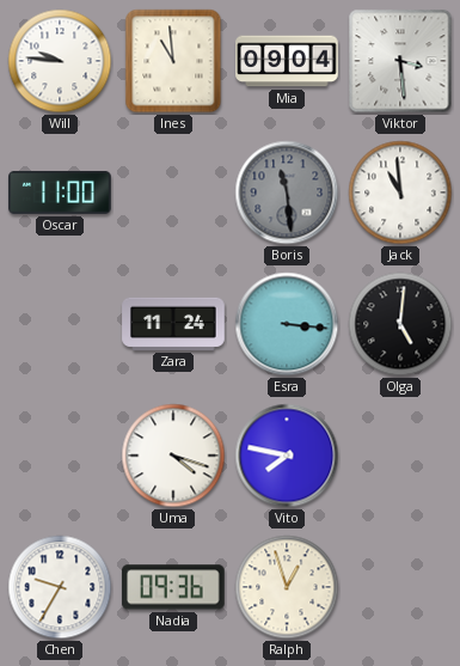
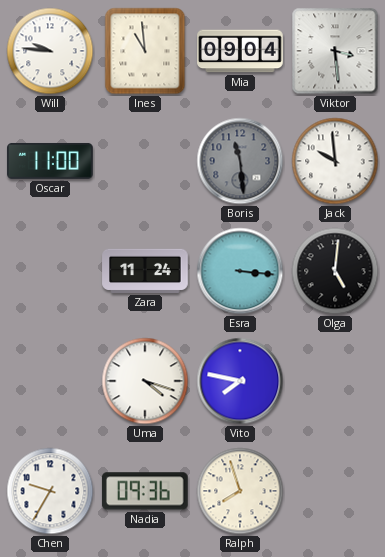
Jack: 10:59 -> 9:59
Ralph: 12:57 -> 7:57
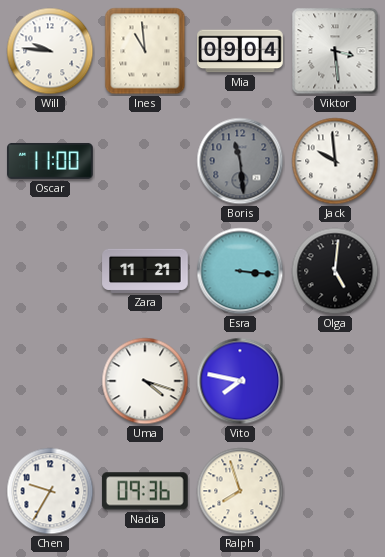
Zara: 11:24 -> 11:21
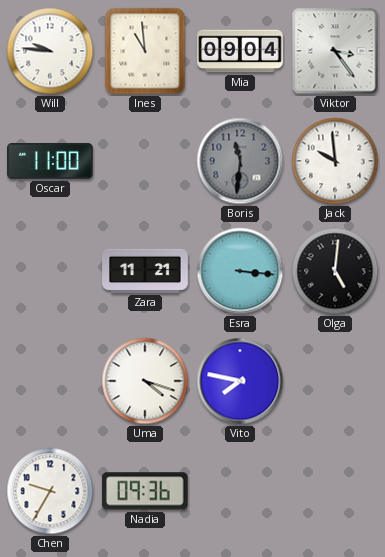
Viktor: 3:29 -> 3:24
Boris: 11:29 -> 11:31
Ralph: 7:57 -> none
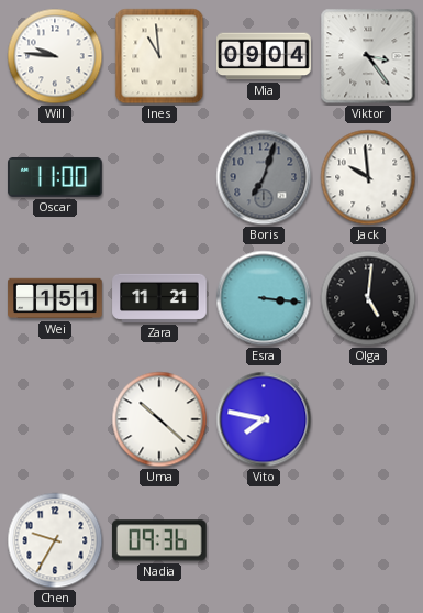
Boris: 11:31 -> 7:03
Wei: none -> 1:51
Uma: 4:18 -> 10:22
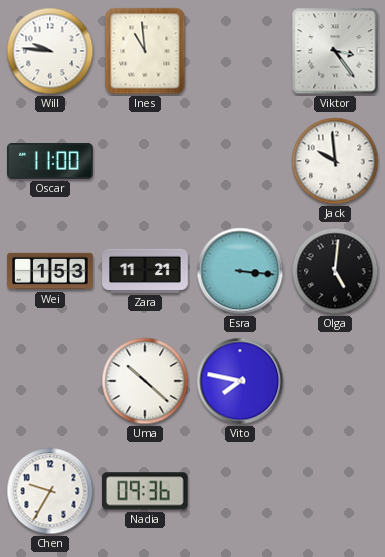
Mia: 09:04 -> none
Boris: 7:03 -> none
Wei: 1:51 -> 1:53
